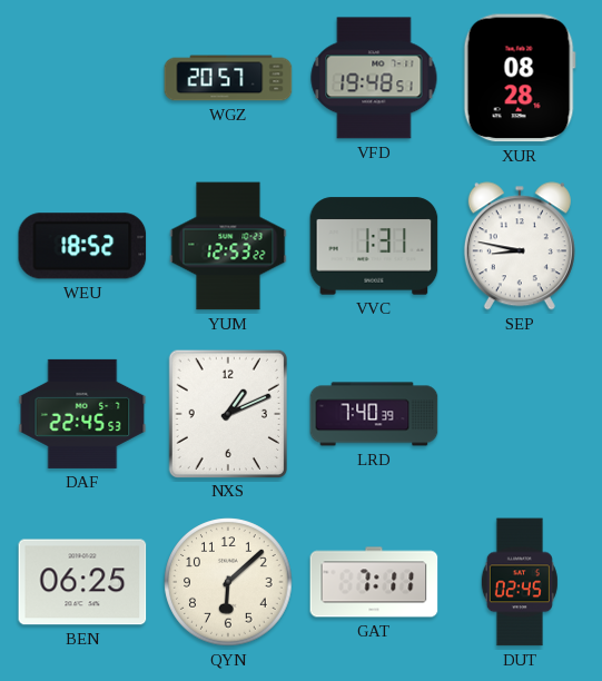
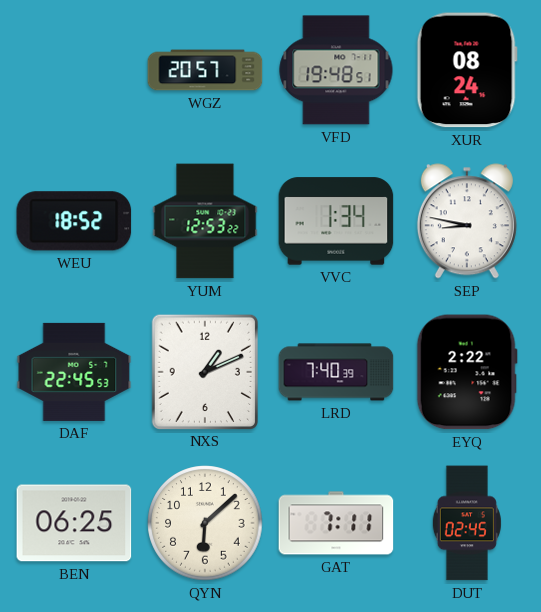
XUR: 08:28 -> 08:24
VVC: 1:31 -> 1:34
EYQ: none -> 2:22
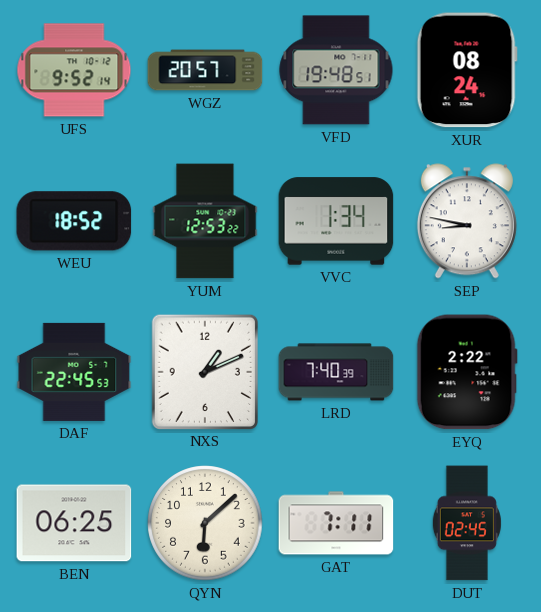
UFS: none -> 9:52
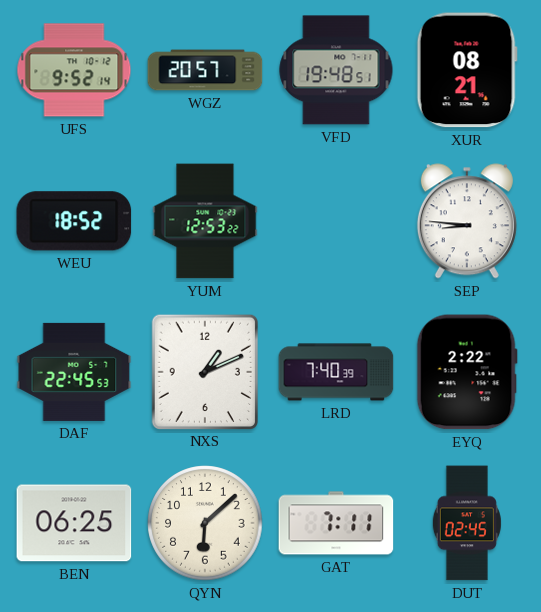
XUR: 08:24 -> 08:21
VVC: 1:34 -> none
SEP: 8:47 -> 8:46
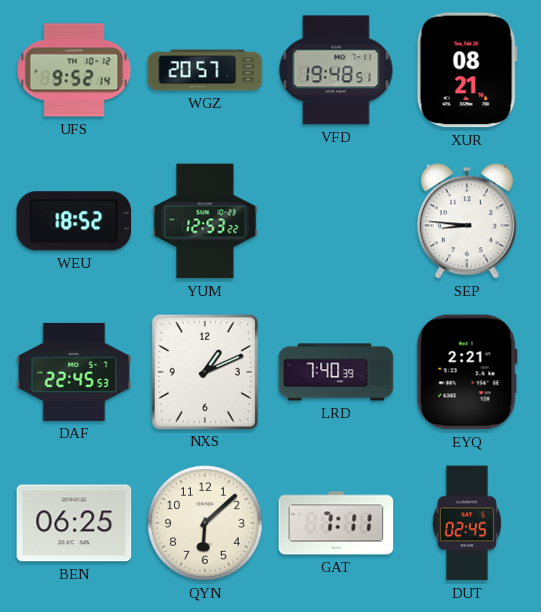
EYQ: 2:22 -> 2:21
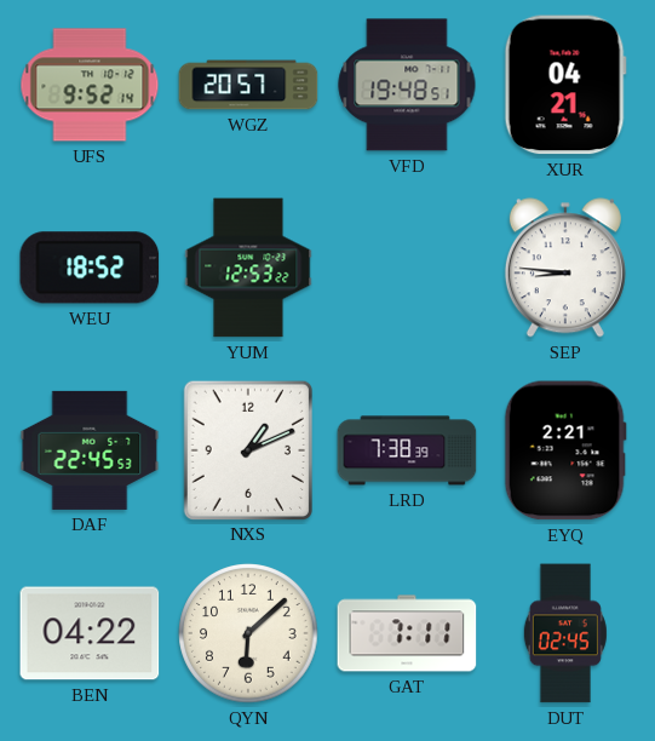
XUR: 08:21 -> 04:21
LRD: 7:40 -> 7:38
BEN: 06:25 -> 04:22
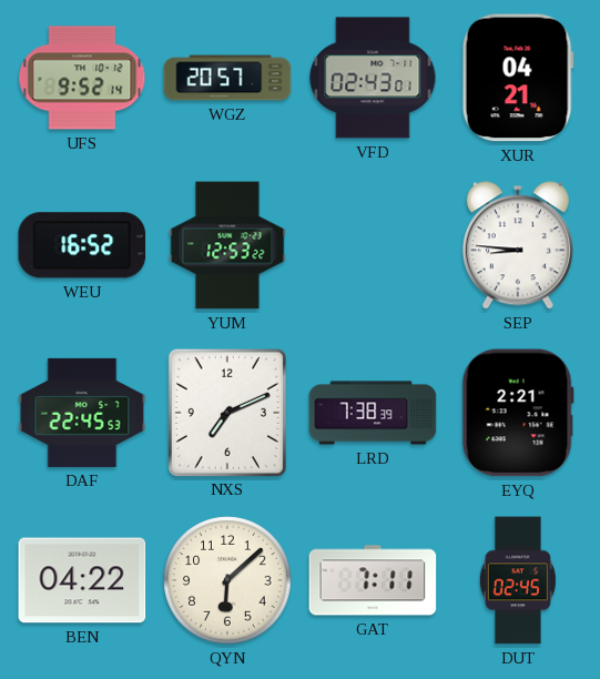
VFD: 19:48 -> 02:43
WEU: 18:52 -> 16:52
NXS: 1:11 -> 7:11
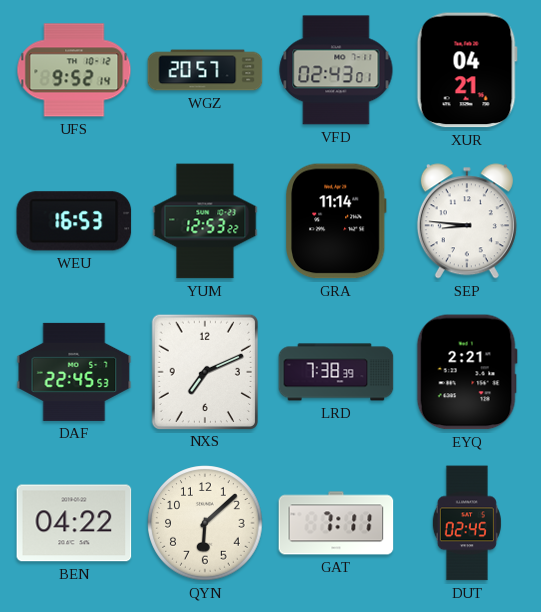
WEU: 16:52 -> 16:53
GRA: none -> 11:14
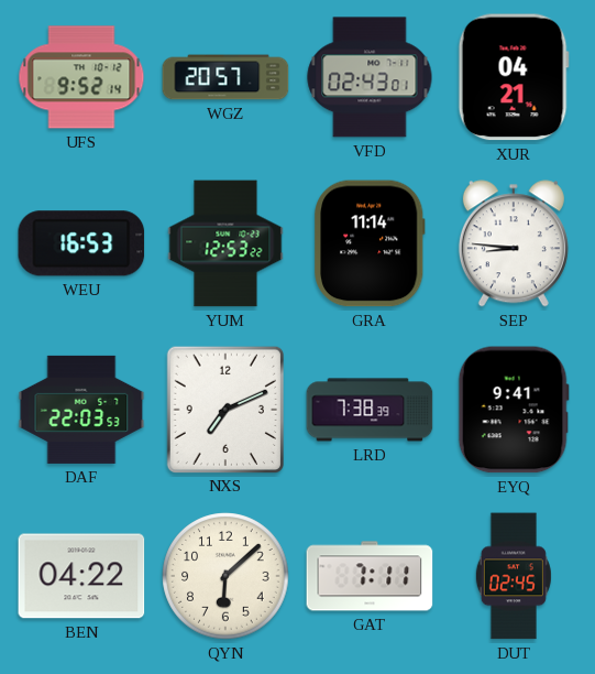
DAF: 22:45 -> 22:03
EYQ: 2:21 -> 9:41
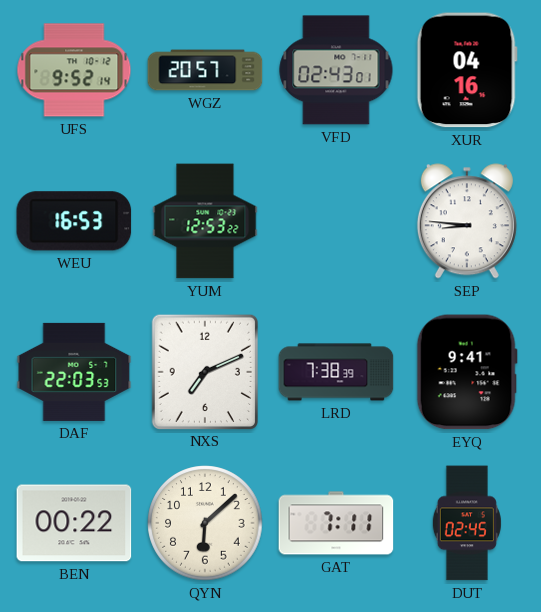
XUR: 04:21 -> 04:16
GRA: 11:14 -> none
BEN: 04:22 -> 00:22
